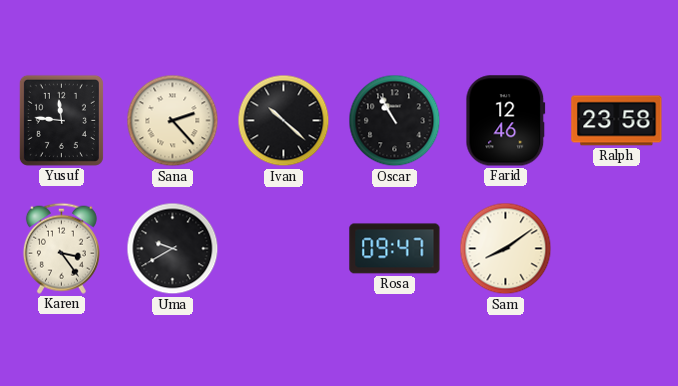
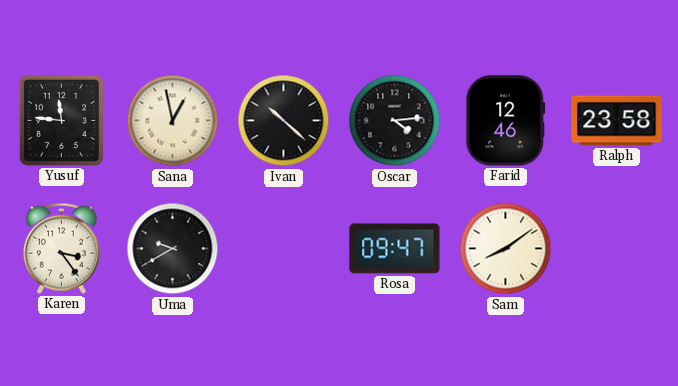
Sana: 2:23 -> 12:58
Oscar: 10:55 -> 4:14
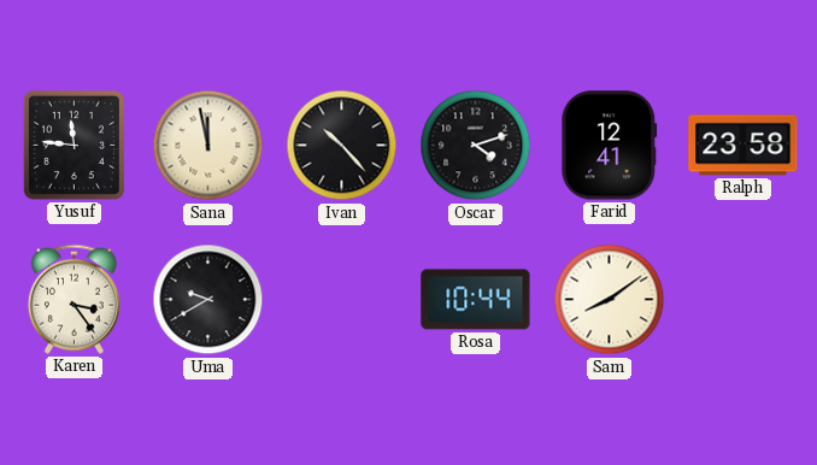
Sana: 12:58 -> 11:58
Ivan: 10:22 -> 10:23
Oscar: 4:14 -> 4:12
Farid: 12:46 -> 12:41
Rosa: 09:47 -> 10:44
